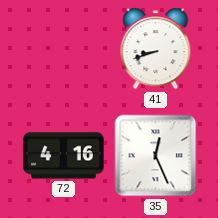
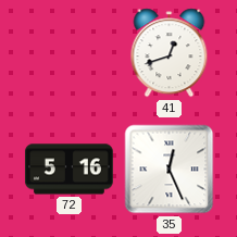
41: 8:42 -> 12:42
72: 4:16 -> 5:16
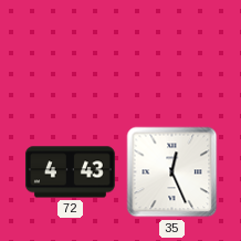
41: 12:42 -> none
72: 5:16 -> 4:43
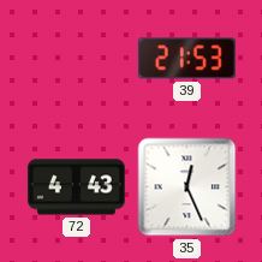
39: none -> 21:53
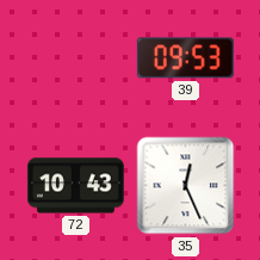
39: 21:53 -> 09:53
72: 4:43 -> 10:43
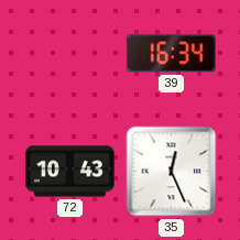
39: 09:53 -> 16:34
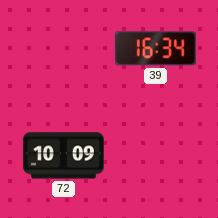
72: 10:43 -> 10:09
35: 12:26 -> none
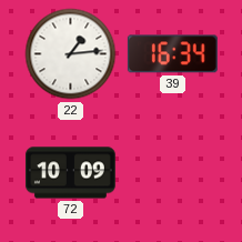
22: none -> 1:14
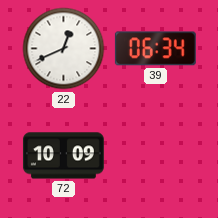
22: 1:14 -> 12:41
39: 16:34 -> 06:34
